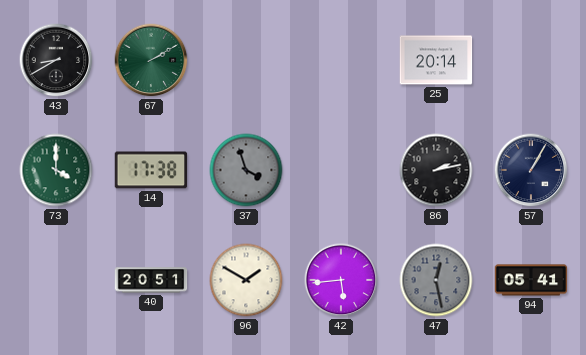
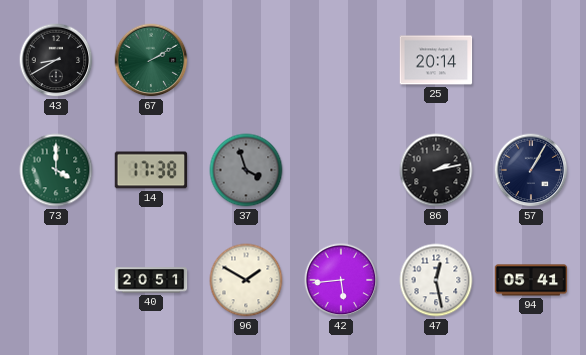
47 dial: grey -> white
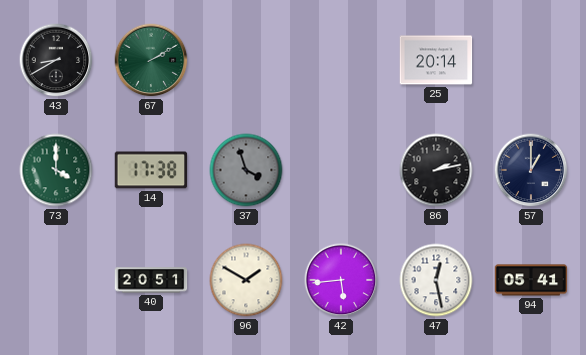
57: 1:05 -> 1:00
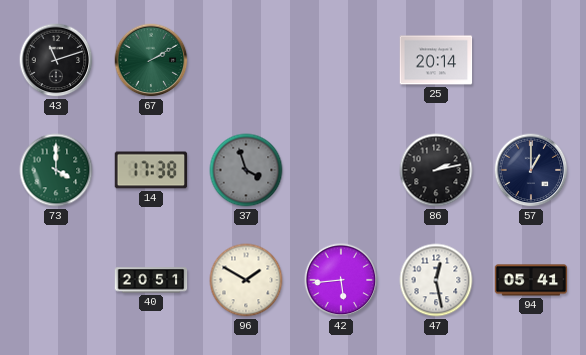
43: 8:40 -> 11:12
